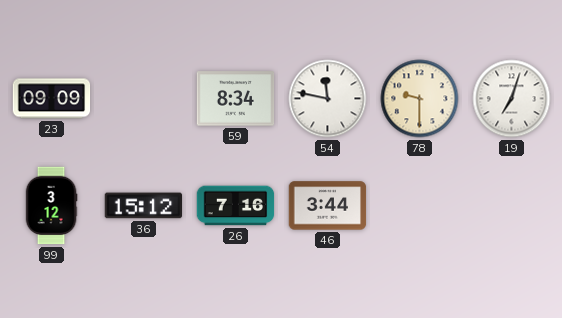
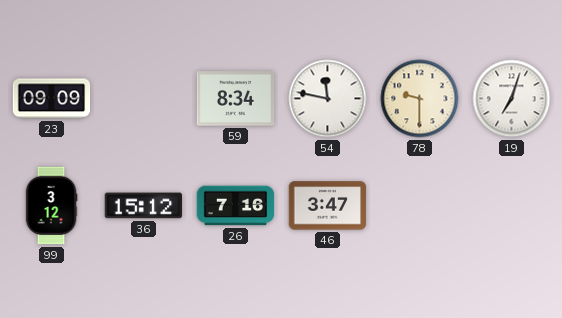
46: 3:44 -> 3:47
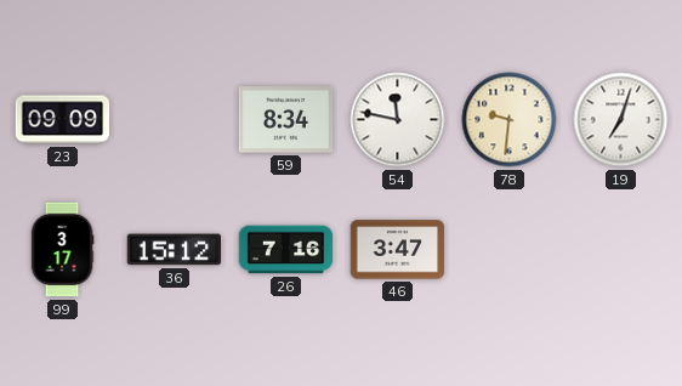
78: 9:30 -> 9:31
99: 3:12 -> 3:17
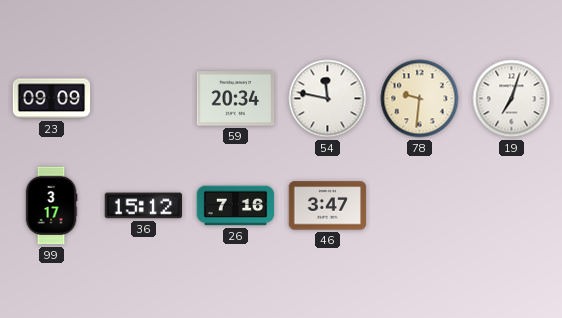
59: 8:34 -> 20:34
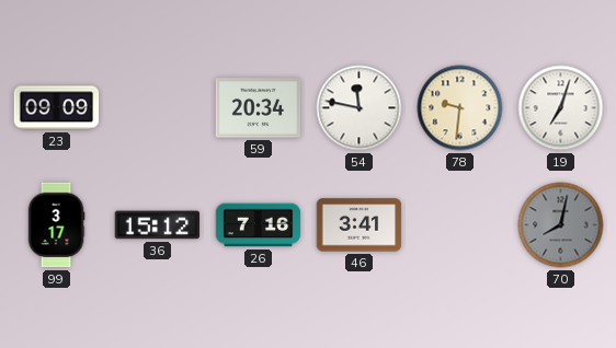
46: 3:47 -> 3:41
70: none -> 8:02
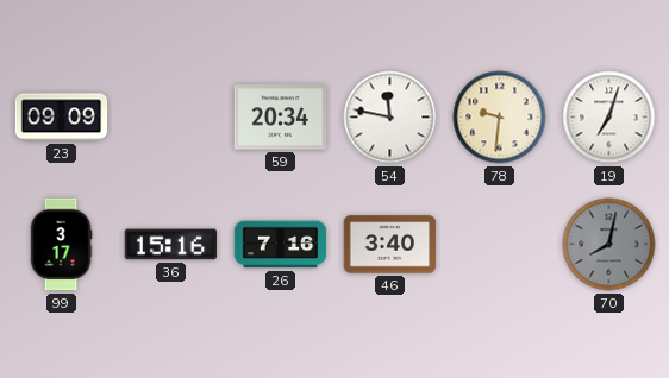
36: 15:12 -> 15:16
46: 3:41 -> 3:40
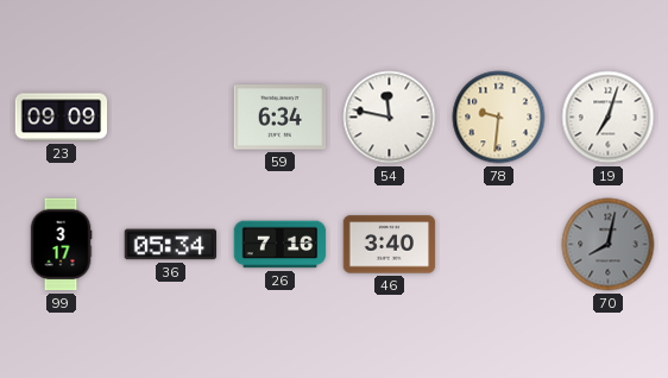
59: 20:34 -> 6:34
36: 15:16 -> 05:34
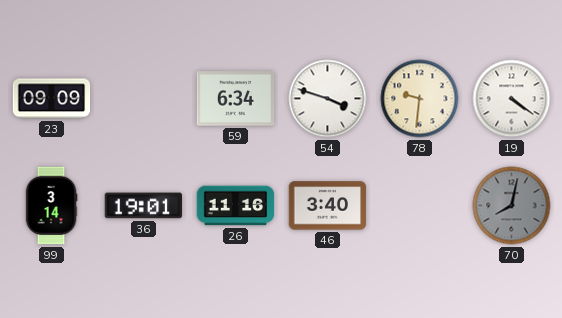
54: 11:47 -> 3:48
19: 7:03 -> 4:21
99: 3:17 -> 3:14
36: 05:34 -> 19:01
26: 7:16 -> 11:16
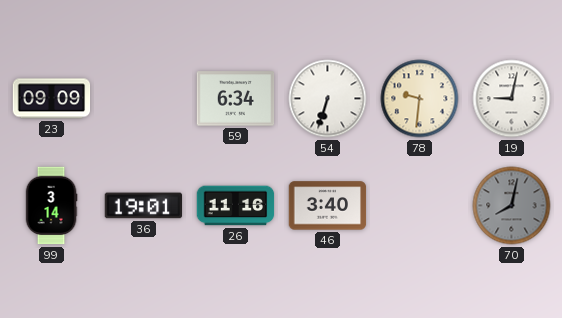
54: 3:48 -> 6:33
19: 4:21 -> 9:02
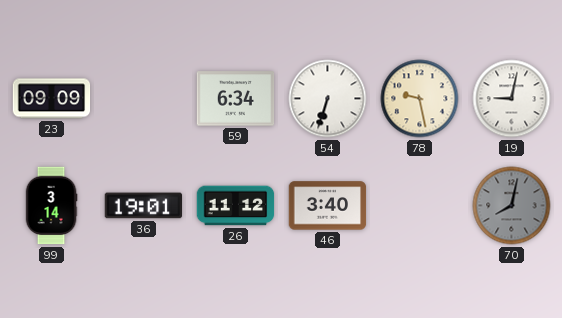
78: 9:31 -> 9:28
26: 11:16 -> 11:12
